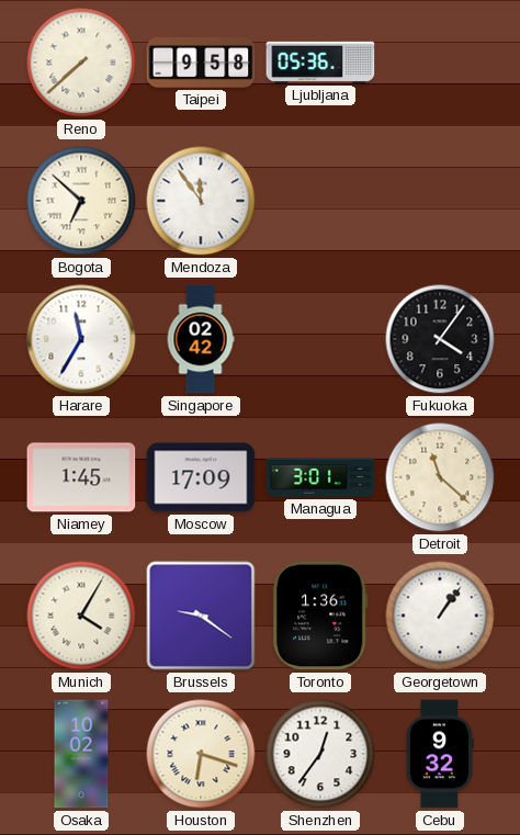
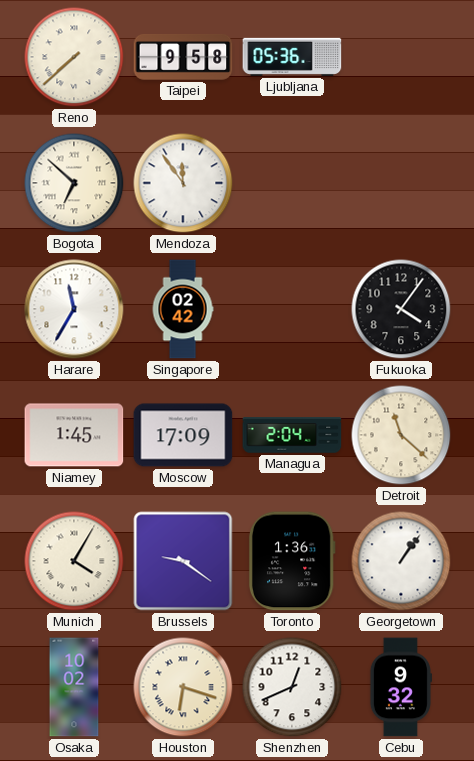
Managua: 3:01 -> 2:04
Shenzhen: 12:36 -> 12:41
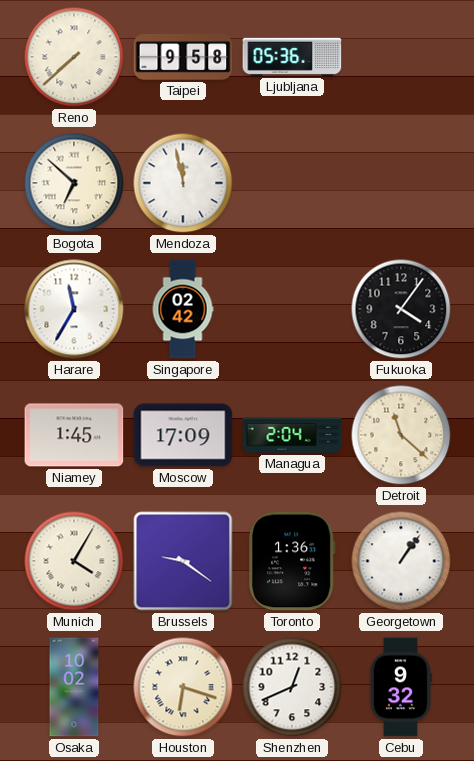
Mendoza: 11:54 -> 11:58
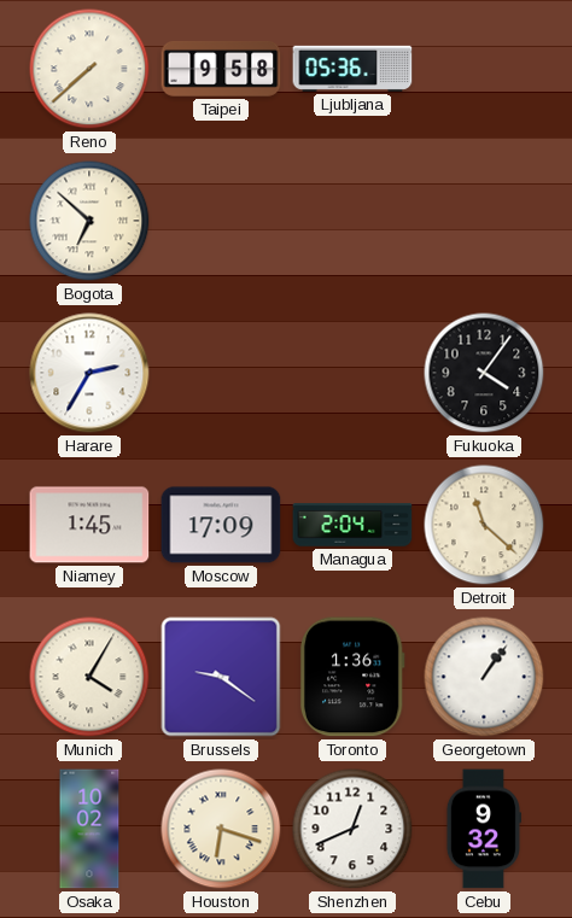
Mendoza: 11:58 -> none
Harare: 11:35 -> 2:35
Singapore: 02:42 -> none
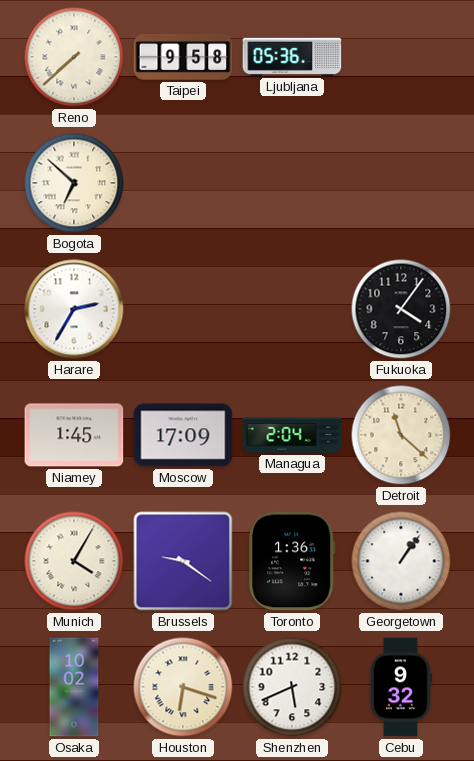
Shenzhen: 12:41 -> 5:41
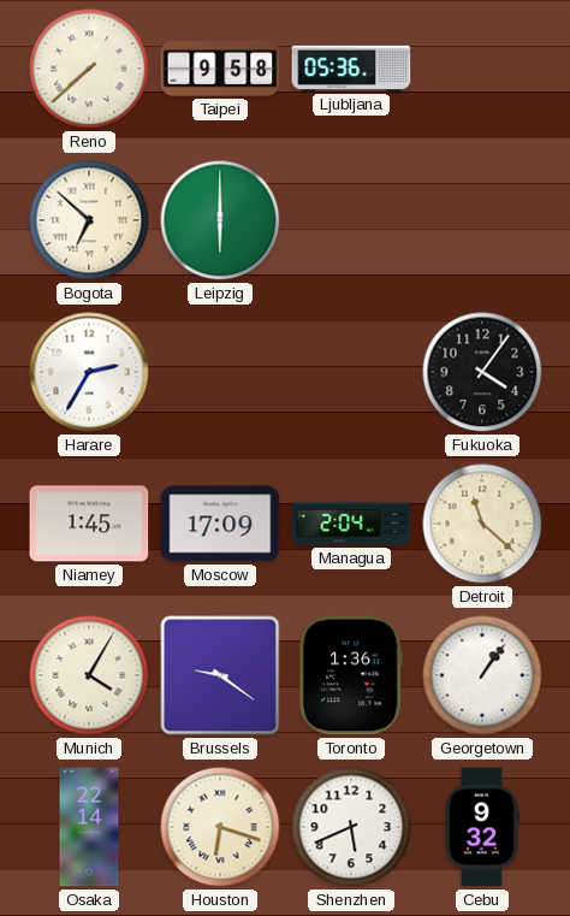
Leipzig: none -> 6:00
Osaka: 10:02 -> 22:14
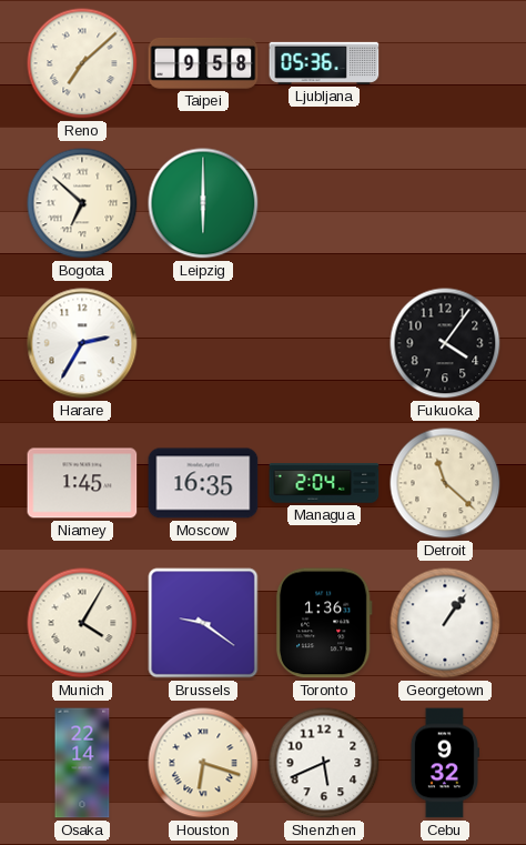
Reno: 7:38 -> 7:08
Moscow: 17:09 -> 16:35
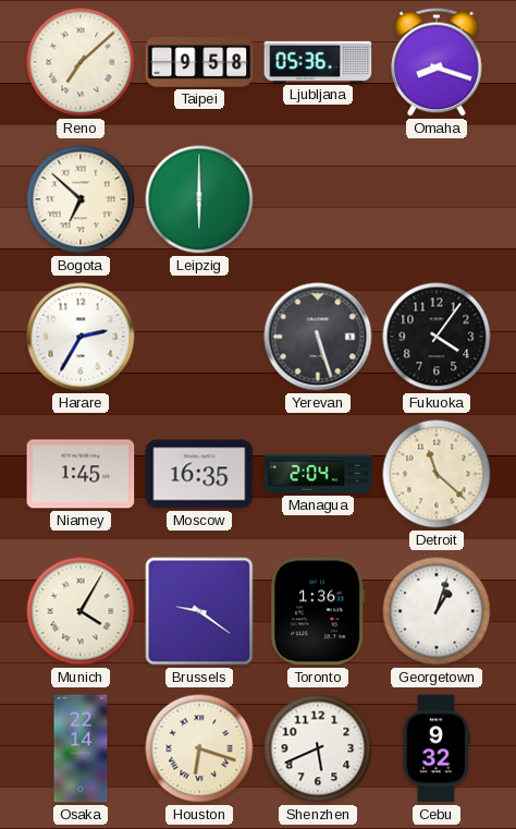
Omaha: none -> 8:18
Yerevan: none -> 5:27
Georgetown: 1:06 -> 1:03
